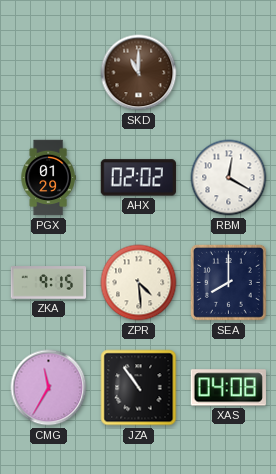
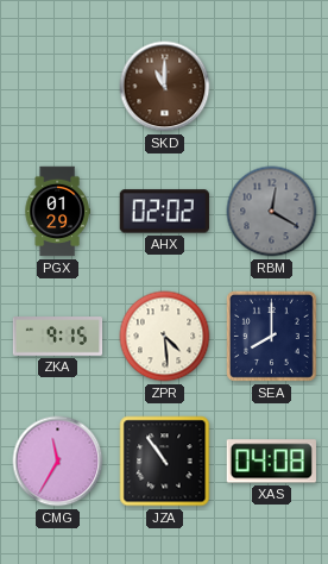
RBM dial: white -> grey
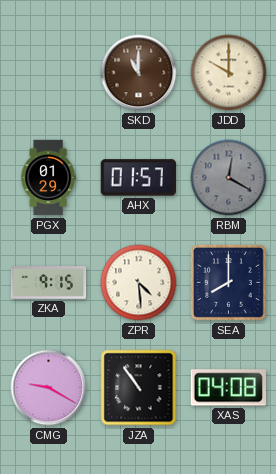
JDD: none -> 10:00
AHX: 02:02 -> 01:57
CMG: 11:35 -> 9:20
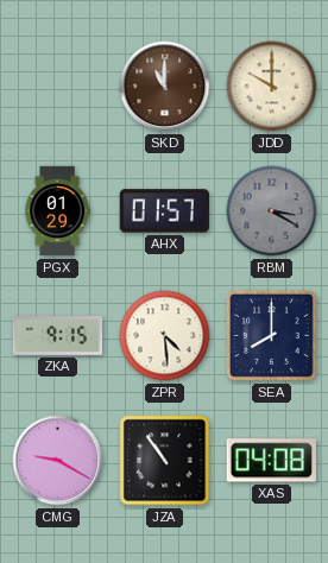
RBM: 12:20 -> 3:20
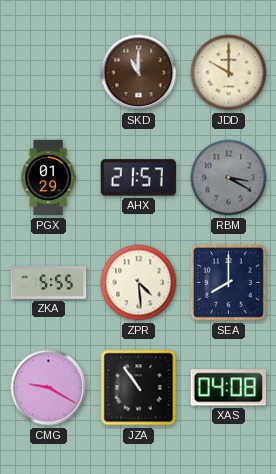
AHX: 01:57 -> 21:57
ZKA: 9:15 -> 5:55
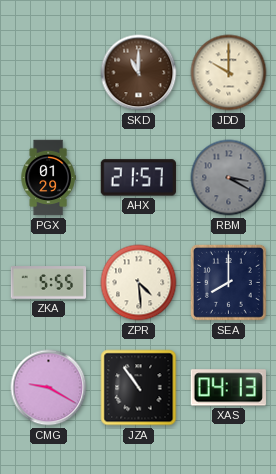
XAS: 04:08 -> 04:13
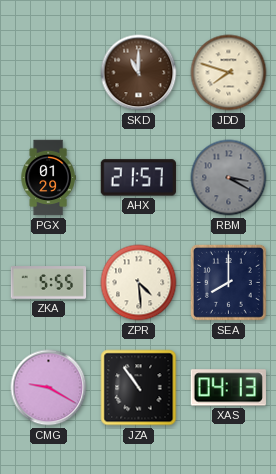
JDD: 10:00 -> 7:48
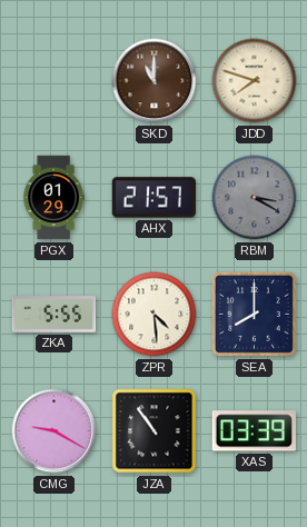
XAS: 04:13 -> 03:39
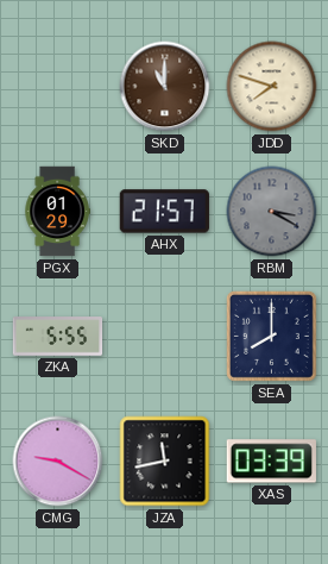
ZPR: 4:29 -> none
JZA: 10:54 -> 11:43
